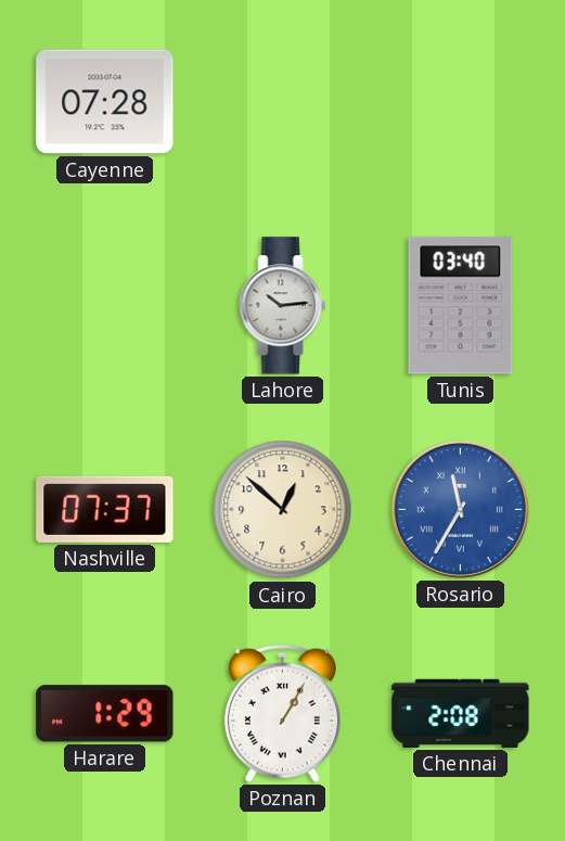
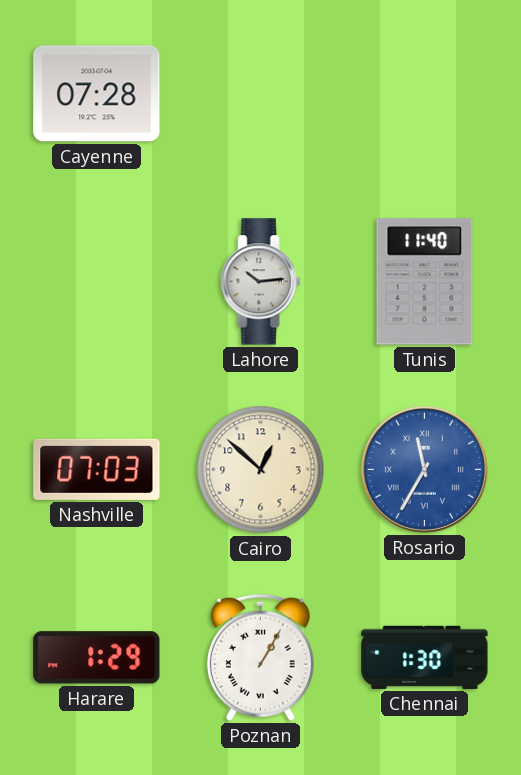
Tunis: 03:40 -> 11:40
Nashville: 07:37 -> 07:03
Chennai: 2:08 -> 1:30
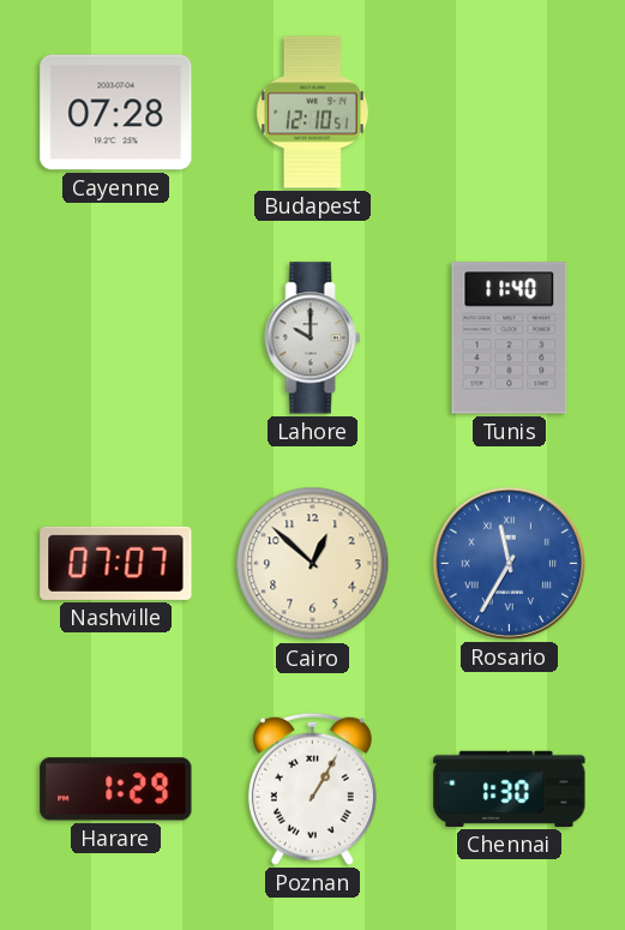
Budapest: none -> 12:10
Lahore: 10:14 -> 10:00
Nashville: 07:03 -> 07:07
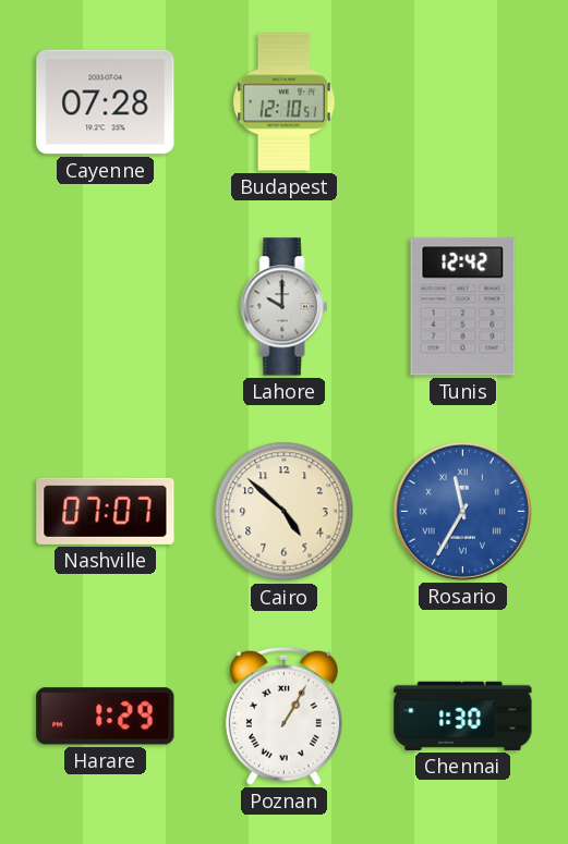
Tunis: 11:40 -> 12:42
Cairo: 12:52 -> 4:52
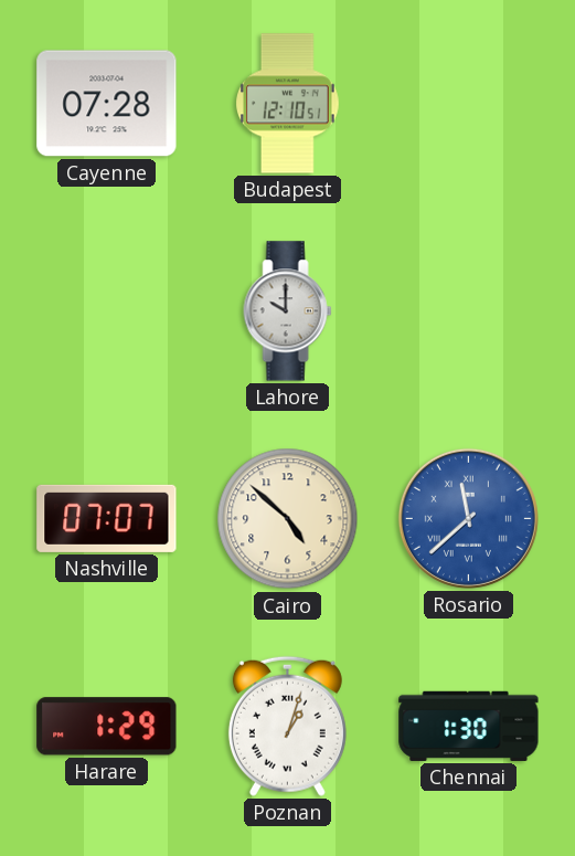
Tunis: 12:42 -> none
Rosario: 11:35 -> 11:38
Poznan: 1:05 -> 1:03
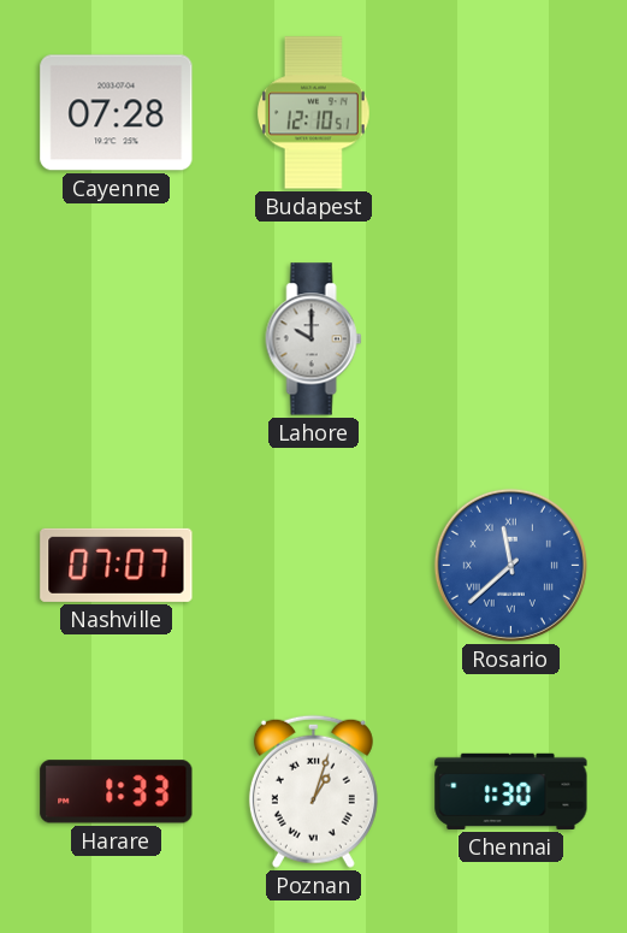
Cairo: 4:52 -> none
Harare: 1:29 -> 1:33
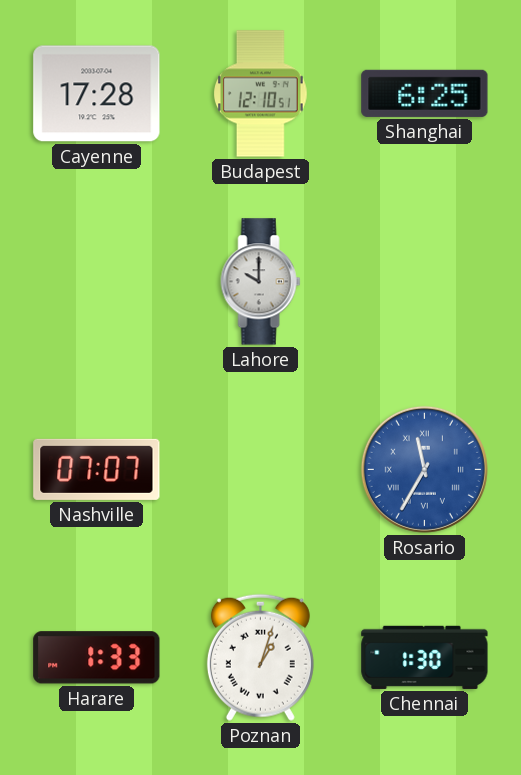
Cayenne: 07:28 -> 17:28
Shanghai: none -> 6:25
Rosario: 11:38 -> 11:35
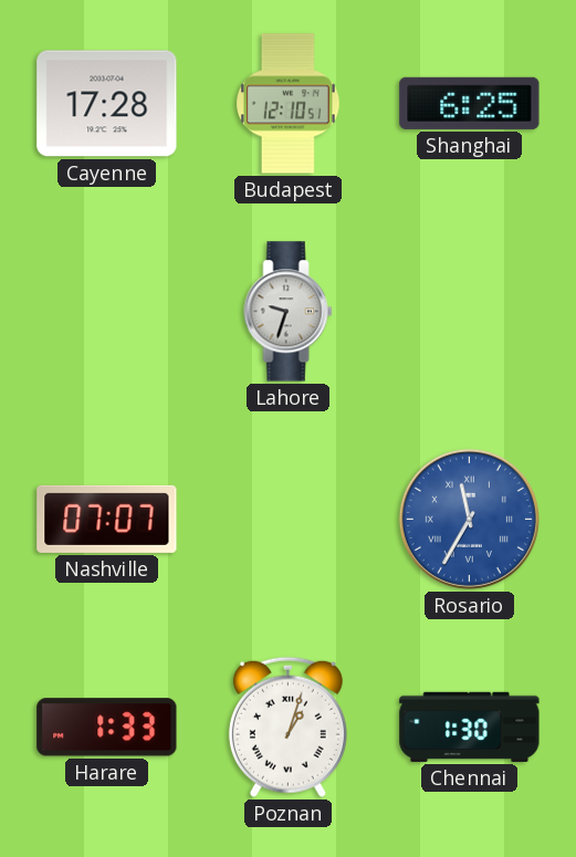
Lahore: 10:00 -> 9:33
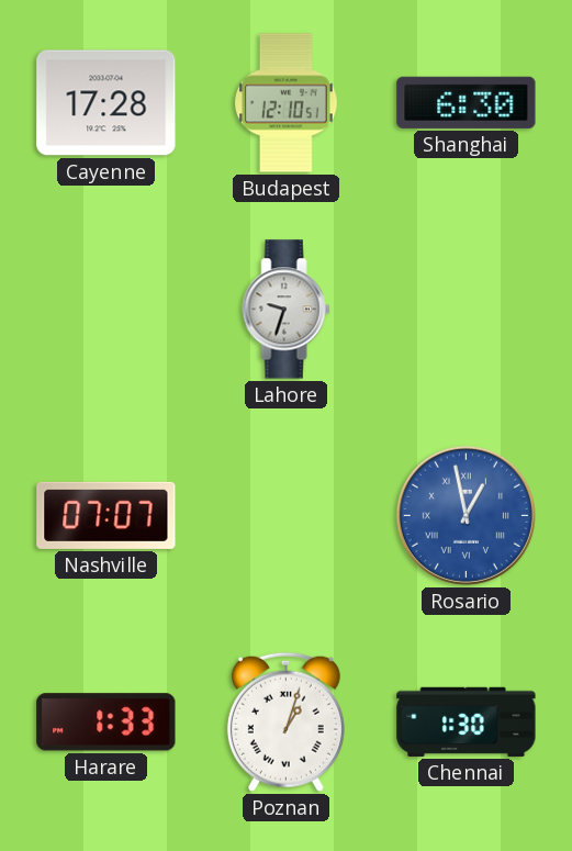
Shanghai: 6:25 -> 6:30
Rosario: 11:35 -> 12:58
